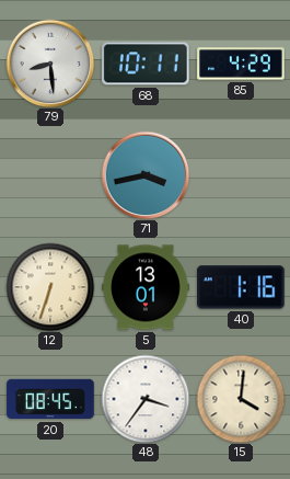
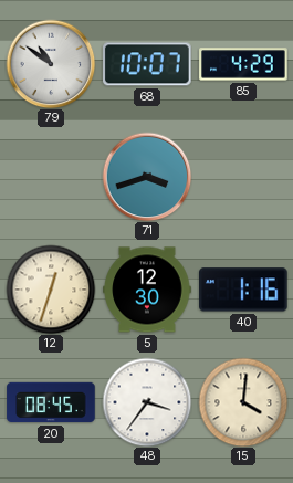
79: 8:29 -> 10:51
68: 10:11 -> 10:07
71: 3:43 -> 3:42
12: 6:33 -> 12:33
5: 13:01 -> 12:30
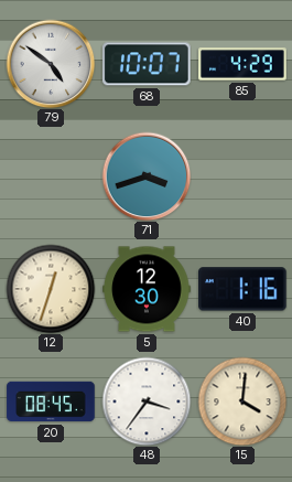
79: 10:51 -> 4:51
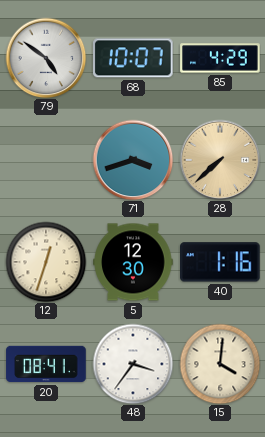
28: none -> 7:38
20: 08:45 -> 08:41
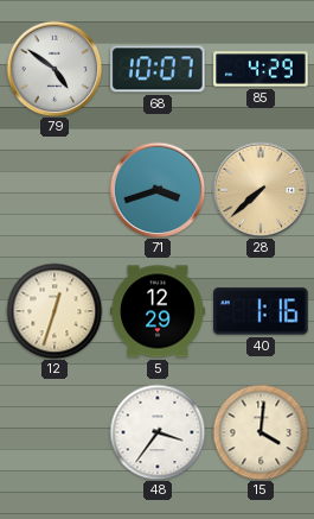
5: 12:30 -> 12:29
20: 08:41 -> none
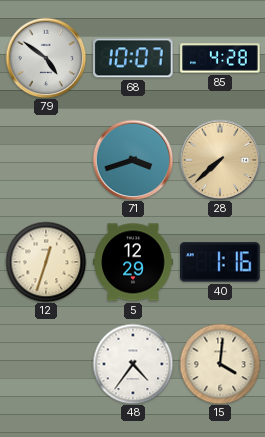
85: 4:29 -> 4:28
48: 3:36 -> 4:36
